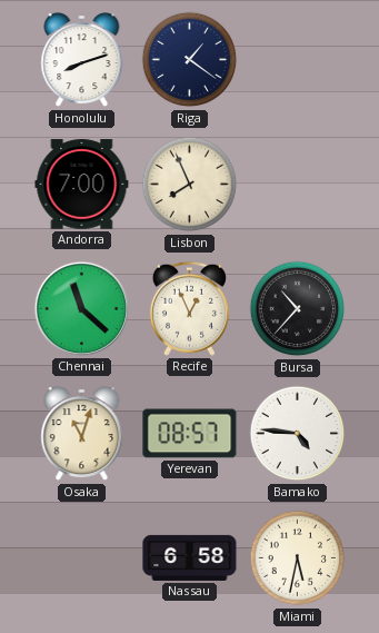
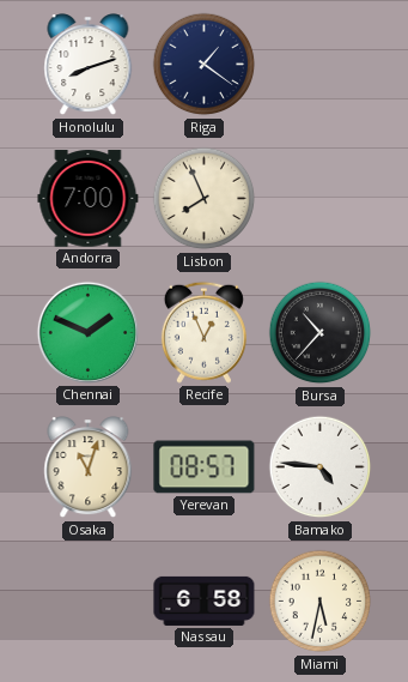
Chennai: 11:22 -> 1:49
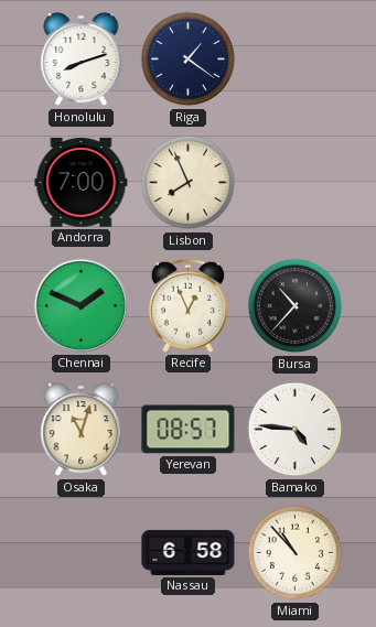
Miami: 5:32 -> 10:53
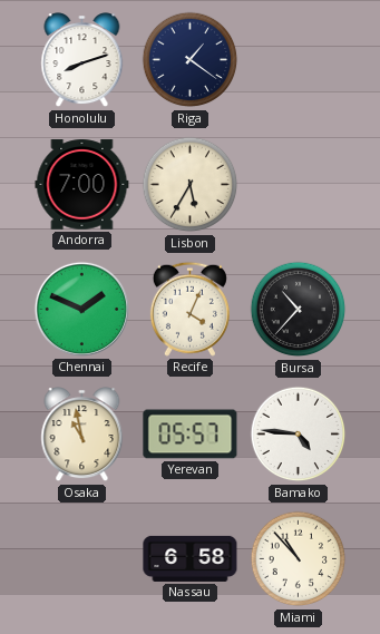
Lisbon: 7:56 -> 5:35
Recife: 12:56 -> 4:04
Osaka: 11:03 -> 10:58
Yerevan: 08:57 -> 05:57
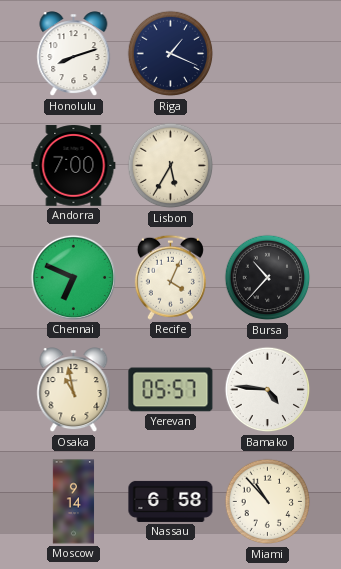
Riga: 1:21 -> 1:19
Chennai: 1:49 -> 6:49
Moscow: none -> 9:14
